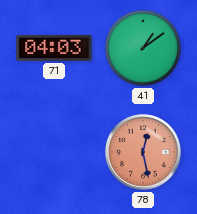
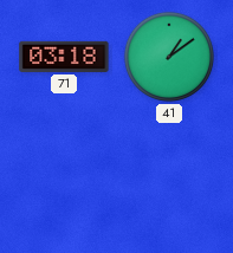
71: 04:03 -> 03:18
78: 12:28 -> none
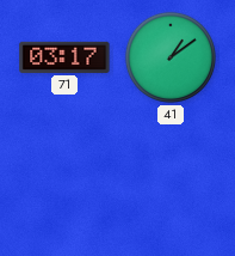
71: 03:18 -> 03:17
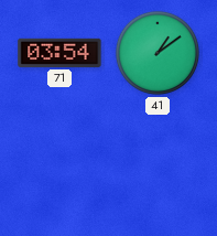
71: 03:17 -> 03:54
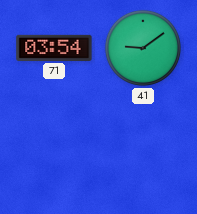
41: 1:09 -> 9:09
